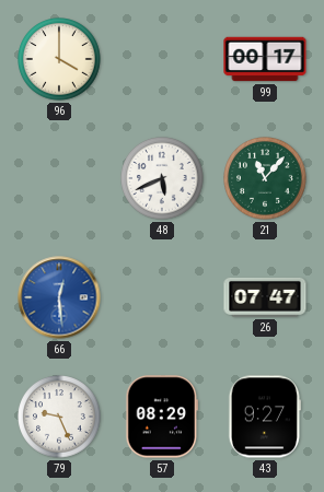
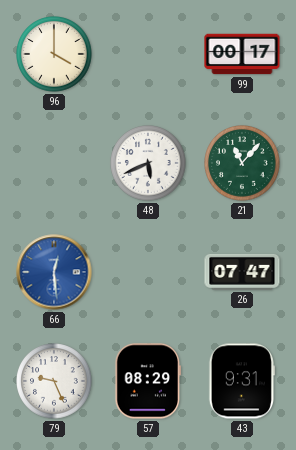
43: 9:27 -> 9:31
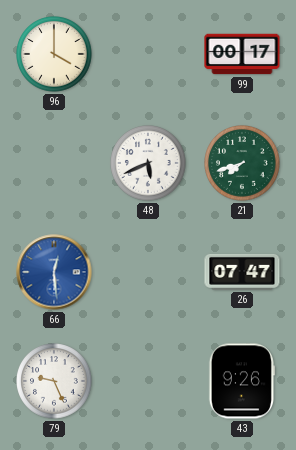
21: 11:07 -> 7:42
57: 08:29 -> none
43: 9:31 -> 9:26
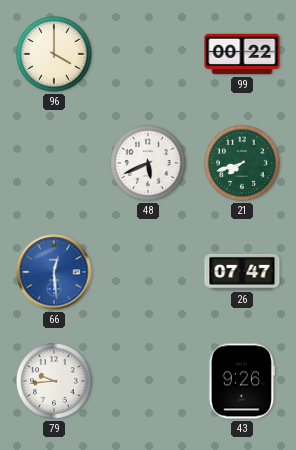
99: 00:17 -> 00:22
79: 9:26 -> 9:44
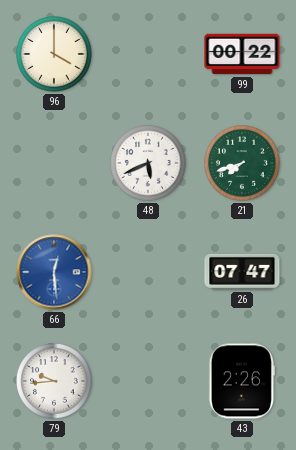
43: 9:26 -> 2:26
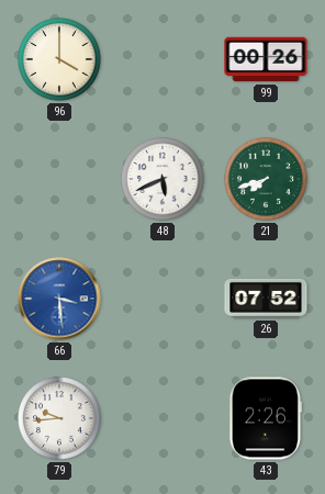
99: 00:22 -> 00:26
66: 12:29 -> 3:29
26: 07:47 -> 07:52
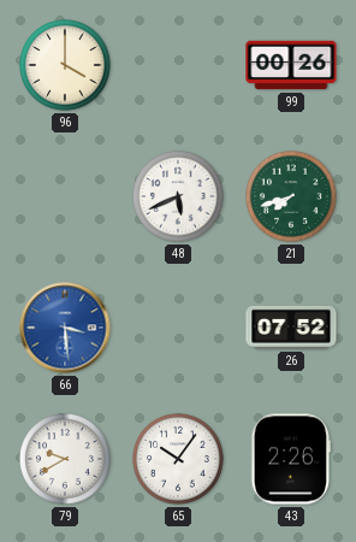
79: 9:44 -> 9:40
65: none -> 10:06
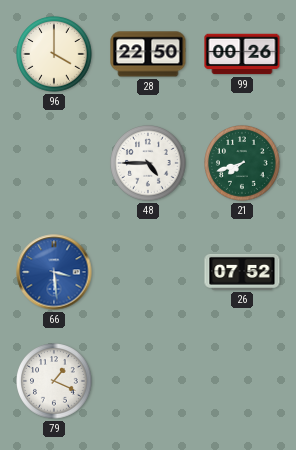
28: none -> 22:50
48: 5:41 -> 4:45
79: 9:40 -> 1:19
65: 10:06 -> none
43: 2:26 -> none
